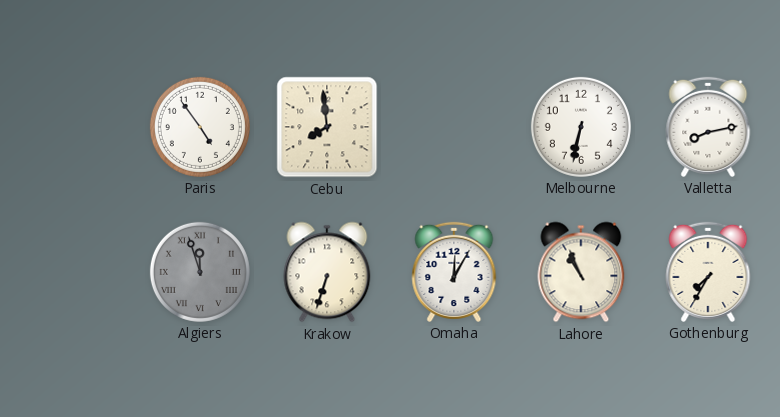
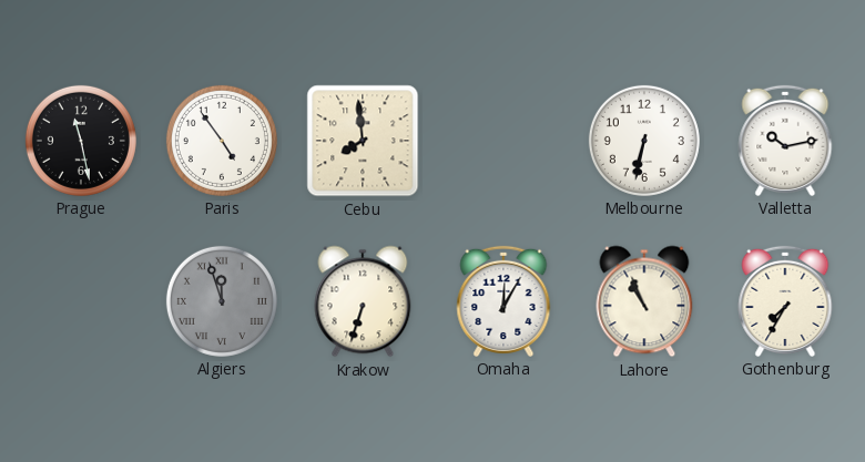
Prague: none -> 11:28
Valletta: 8:13 -> 10:13
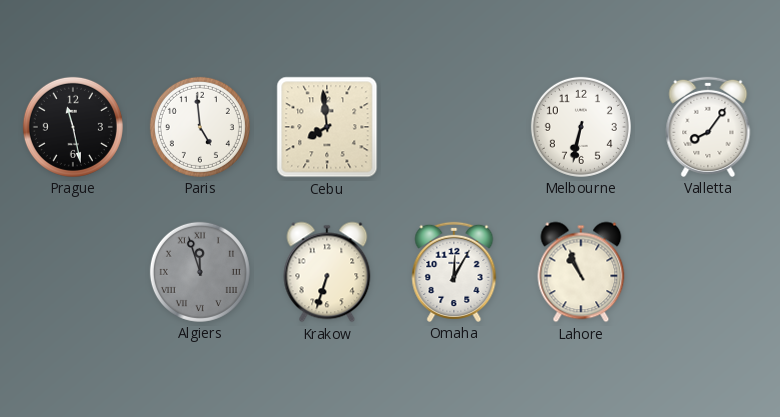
Paris: 4:54 -> 4:59
Valletta: 10:13 -> 8:06
Gothenburg: 7:35 -> none
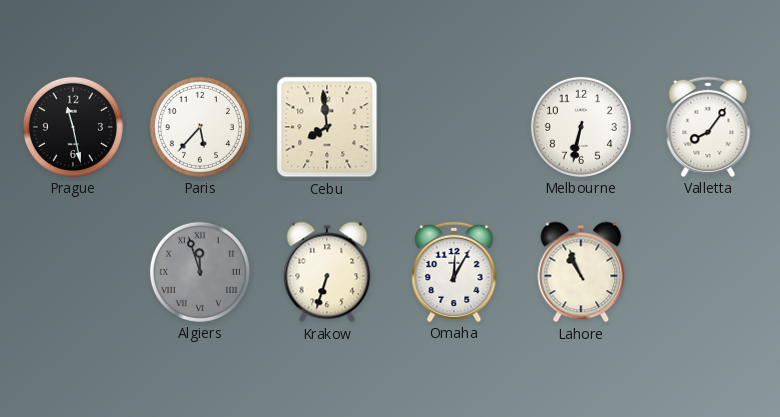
Paris: 4:59 -> 5:37
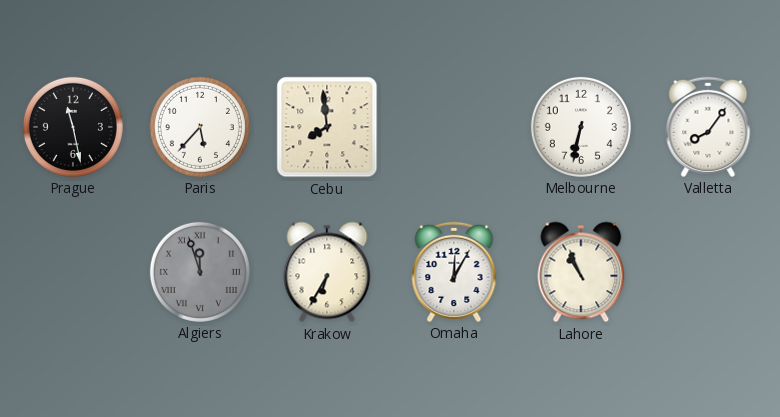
Krakow: 6:33 -> 6:35
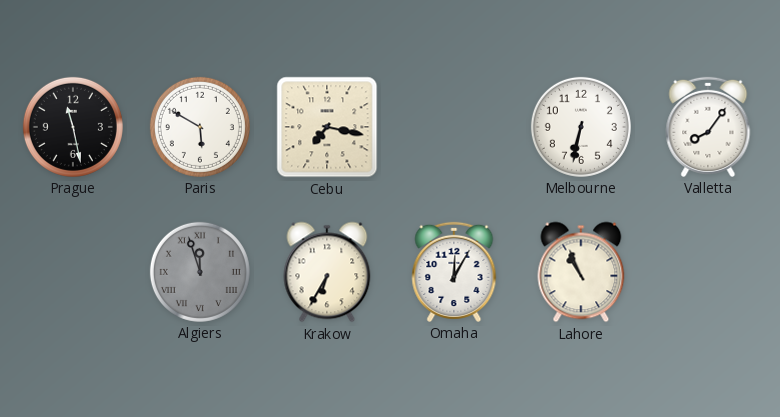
Paris: 5:37 -> 5:50
Cebu: 7:59 -> 7:17
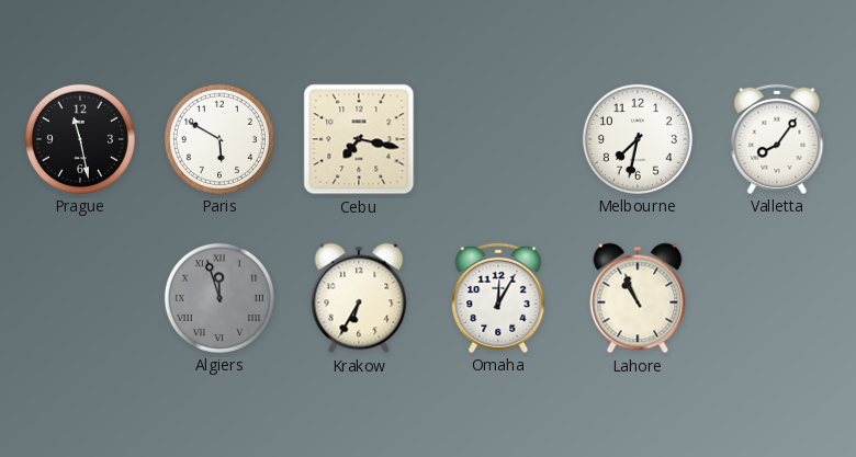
Melbourne: 6:32 -> 7:32
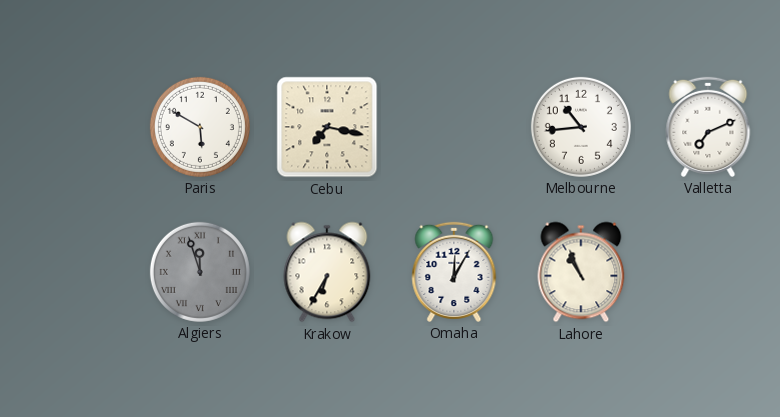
Prague: 11:28 -> none
Melbourne: 7:32 -> 10:44
Valletta: 8:06 -> 7:11
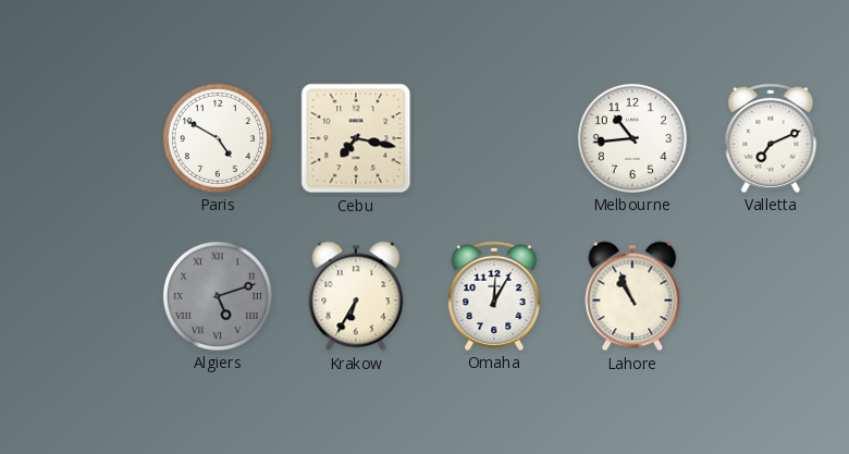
Paris: 5:50 -> 4:50
Algiers: 11:57 -> 5:12
